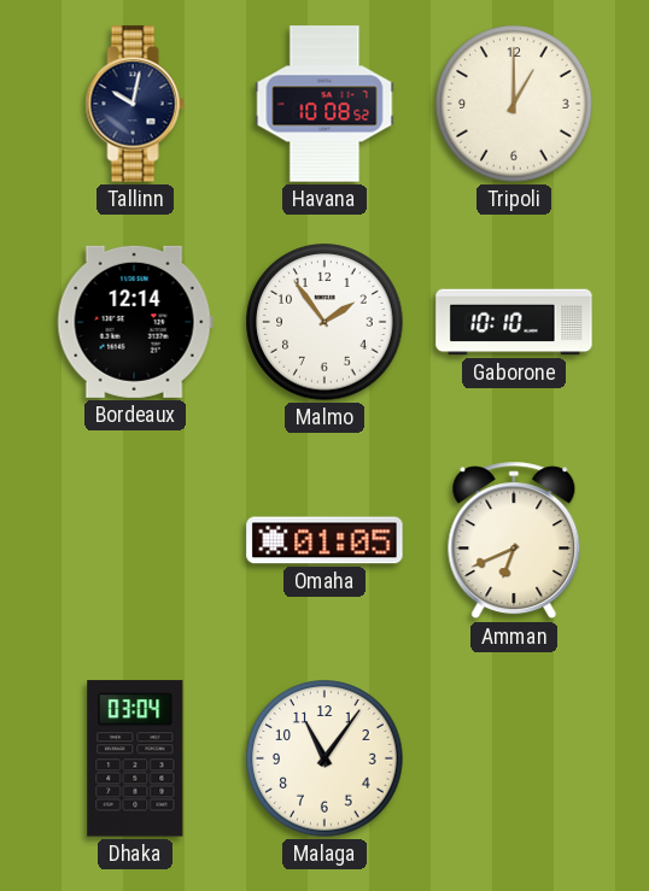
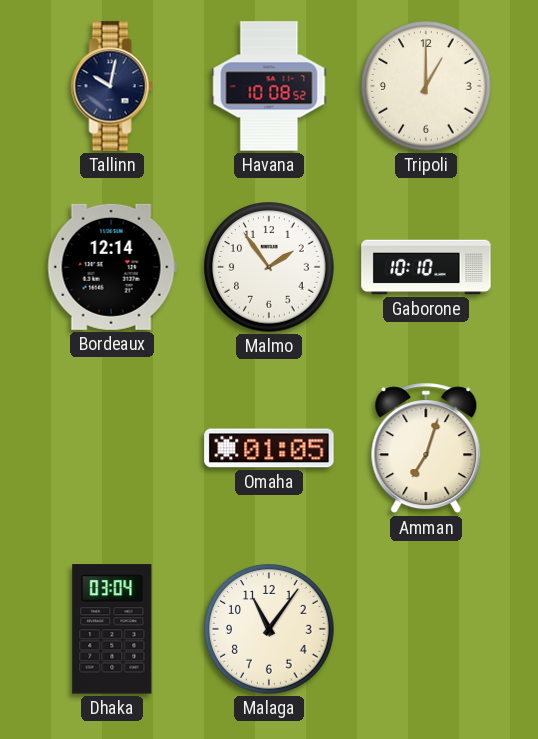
Amman: 6:41 -> 7:03
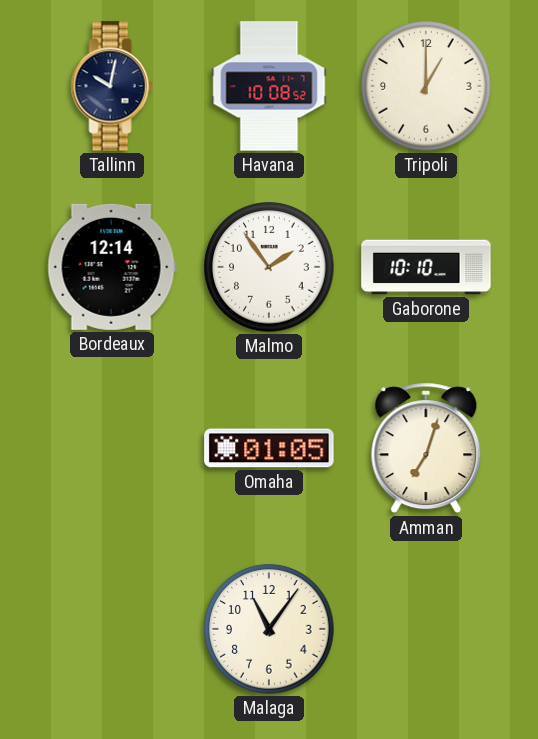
Dhaka: 03:04 -> none
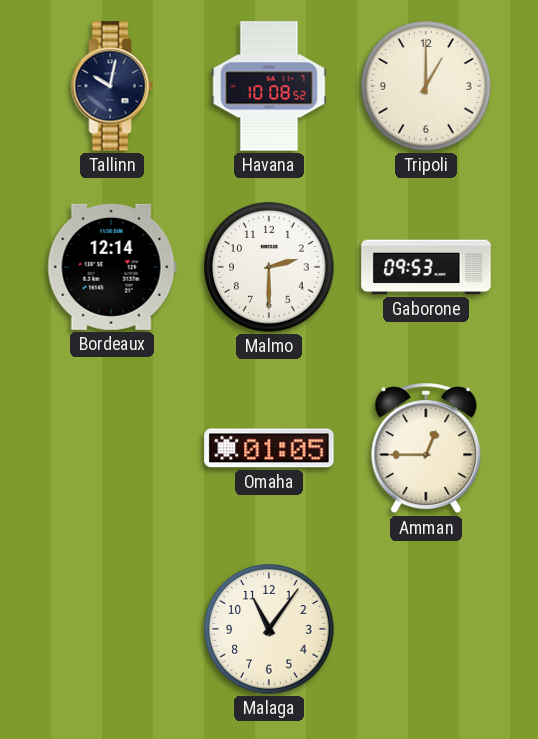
Malmo: 1:54 -> 2:30
Gaborone: 10:10 -> 09:53
Amman: 7:03 -> 12:45
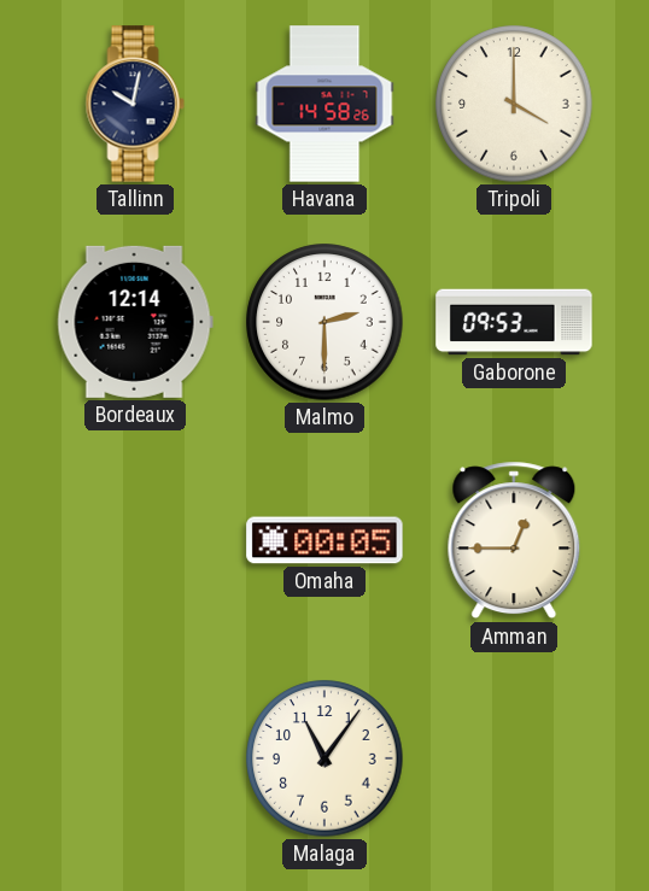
Havana: 10:08 -> 14:58
Tripoli: 1:00 -> 4:00
Omaha: 01:05 -> 00:05
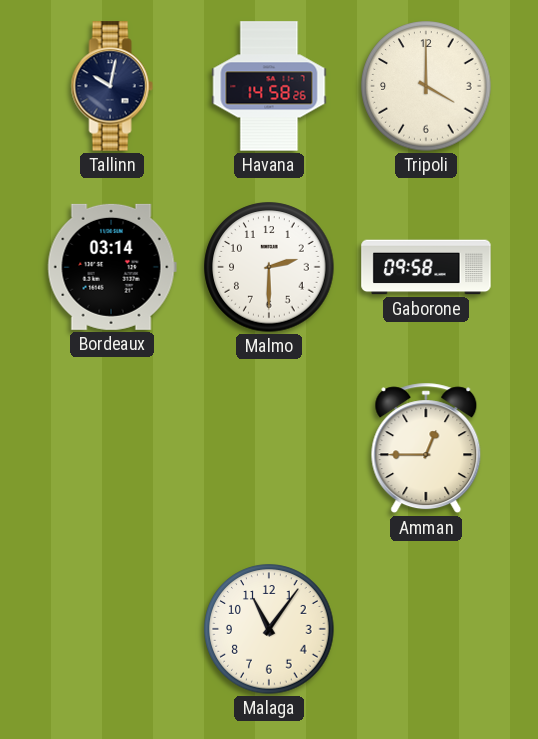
Bordeaux: 12:14 -> 03:14
Gaborone: 09:53 -> 09:58
Omaha: 00:05 -> none
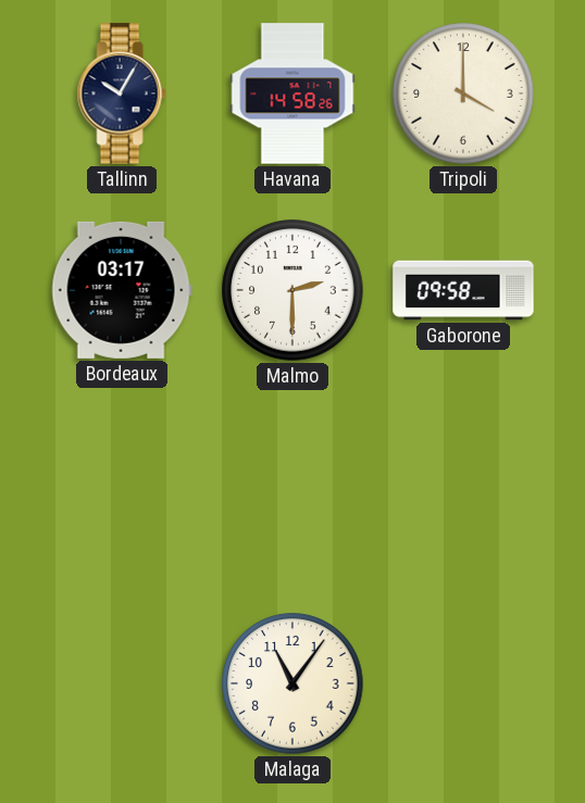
Tallinn: 10:02 -> 10:05
Bordeaux: 03:14 -> 03:17
Amman: 12:45 -> none
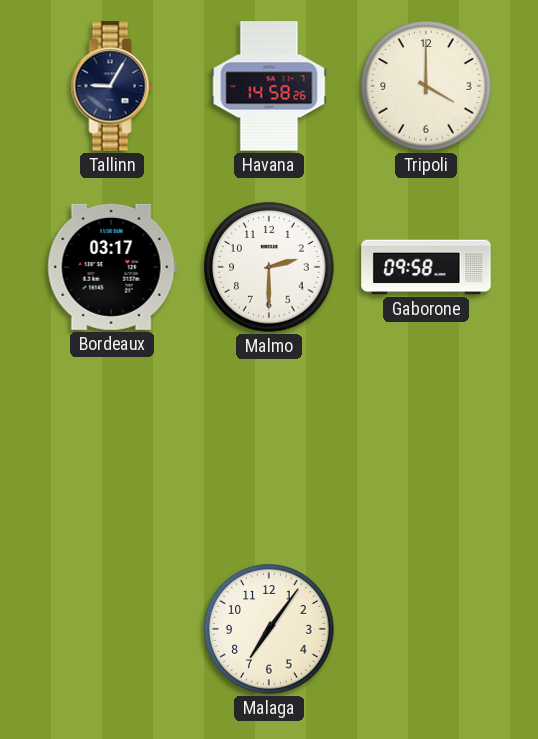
Tallinn: 10:05 -> 9:05
Malaga: 11:06 -> 7:06
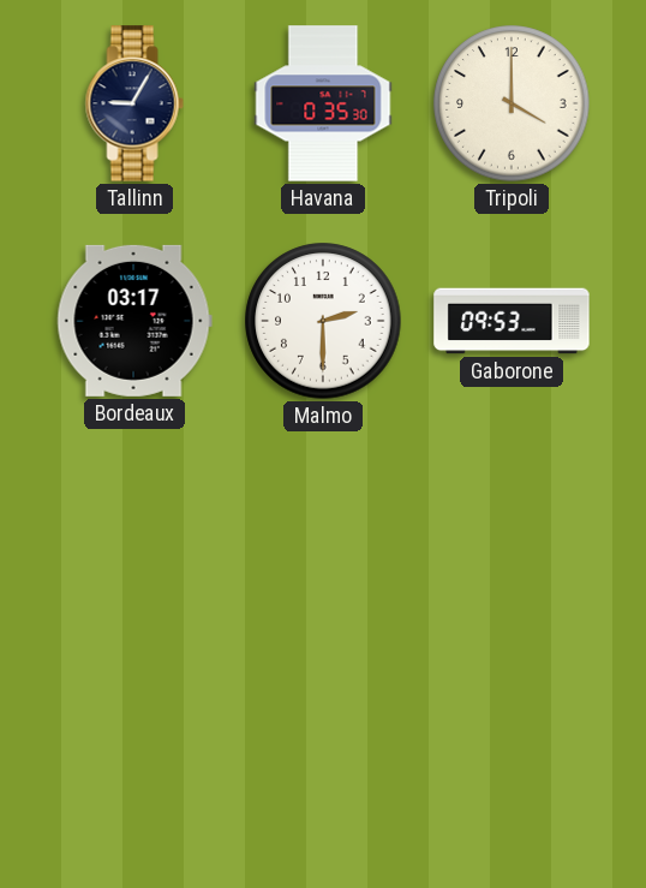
Havana: 14:58 -> 0:35
Gaborone: 09:58 -> 09:53
Malaga: 7:06 -> none
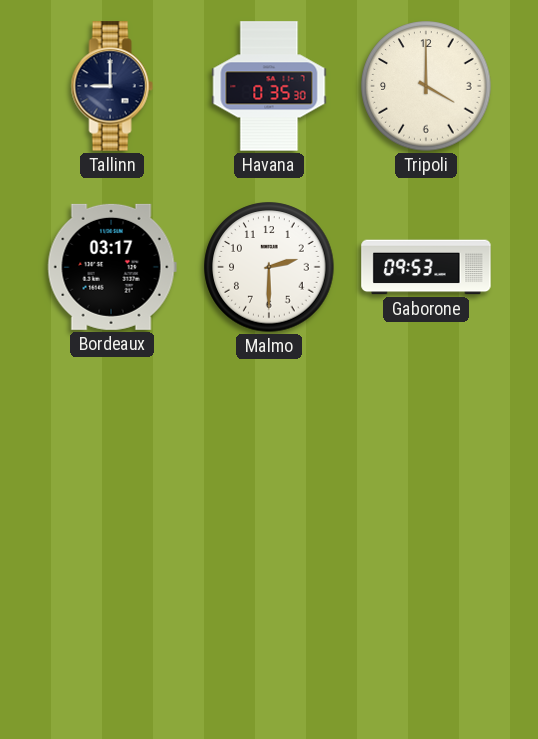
Tallinn: 9:05 -> 9:00
